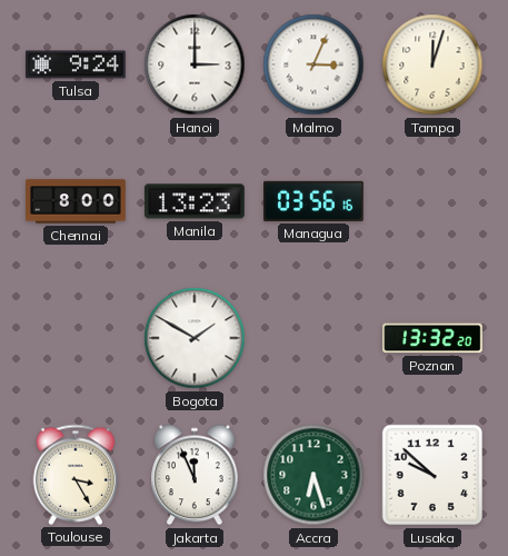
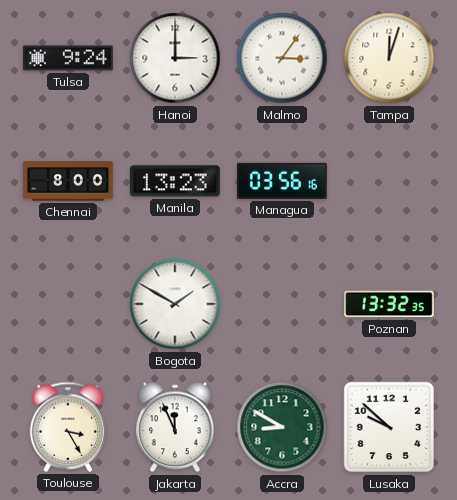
Malmo: 3:04 -> 3:06
Poznan: 13:32:20 -> 13:32:35
Accra: 6:27 -> 8:50
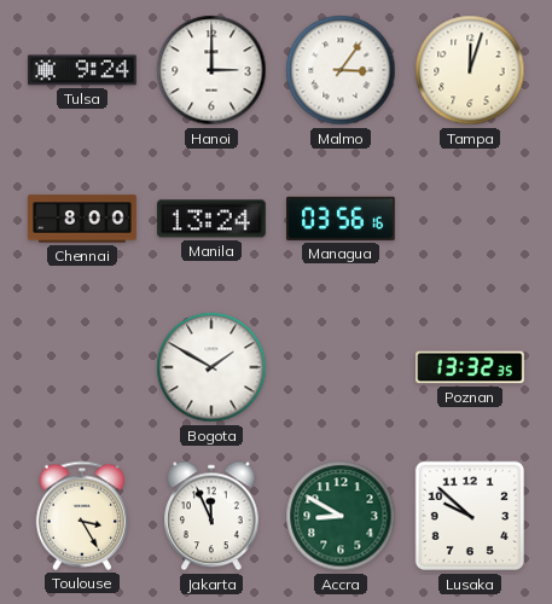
Manila: 13:23 -> 13:24
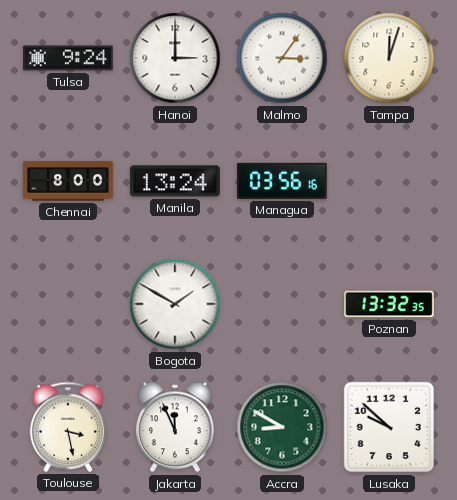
Toulouse: 3:25 -> 3:28
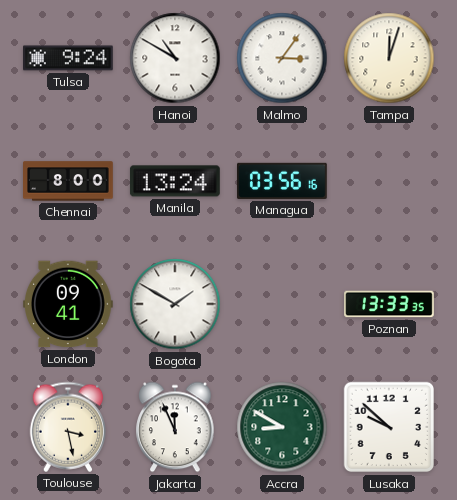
Hanoi: 3:00 -> 10:50
London: none -> 09:41
Poznan: 13:32 -> 13:33
